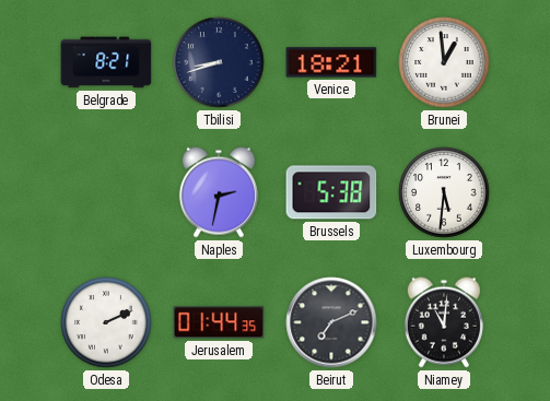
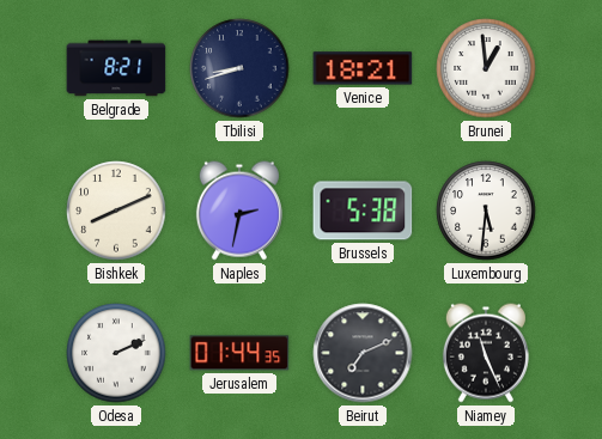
Bishkek: none -> 8:11
Niamey: 11:01 -> 11:26
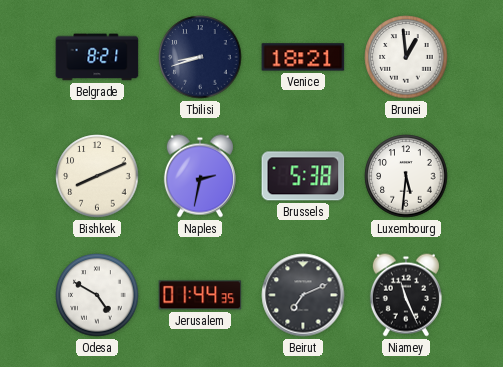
Odesa: 2:11 -> 4:50
